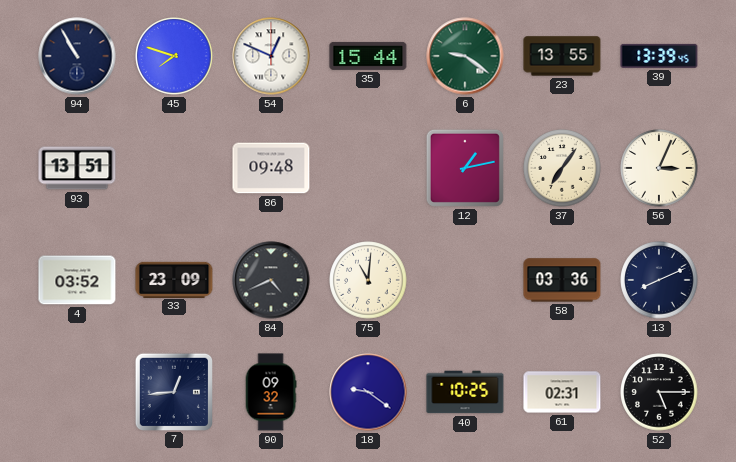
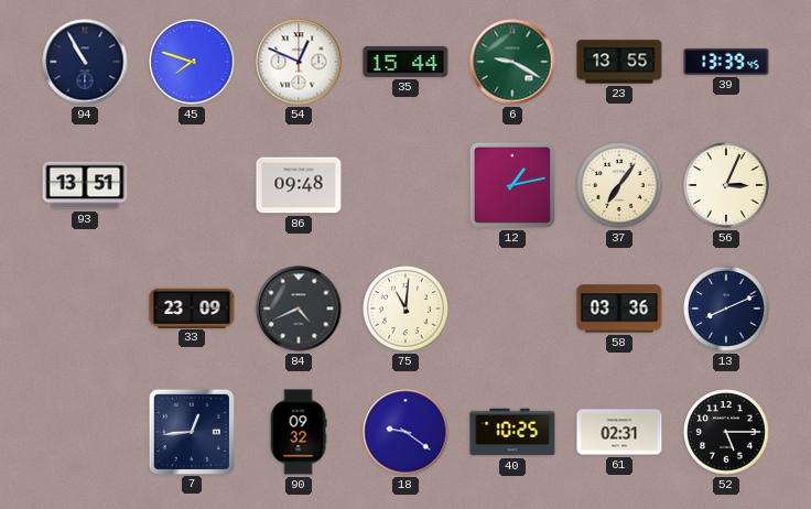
6: 9:21 -> 9:20
4: 03:52 -> none
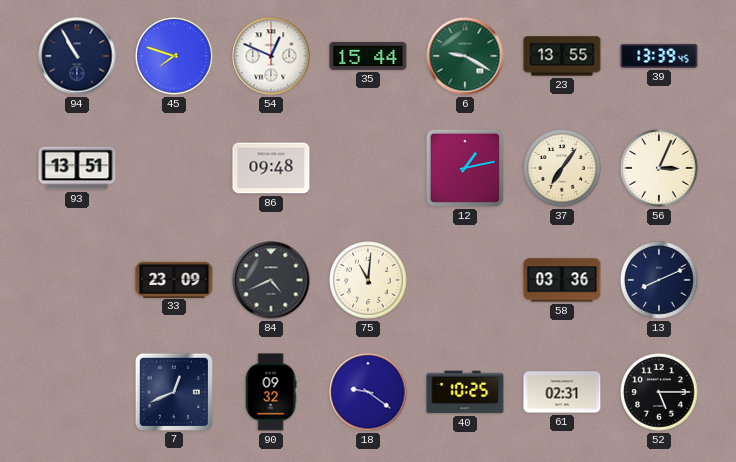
7: 12:44 -> 12:41
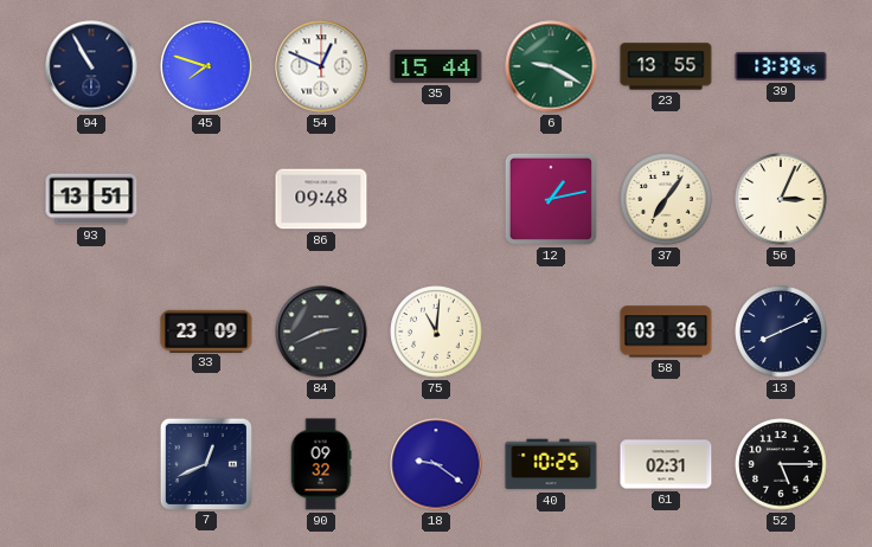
84: 4:41 -> 2:41
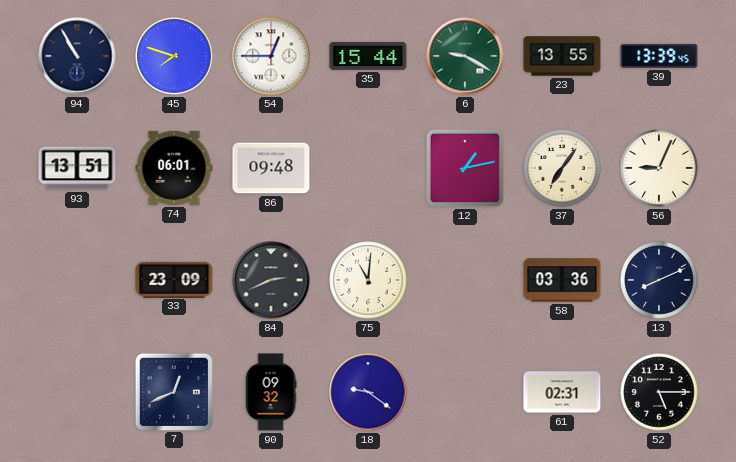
54: 12:49 -> 12:45
74: none -> 06:01
56: 3:04 -> 9:04
40: 10:25 -> none
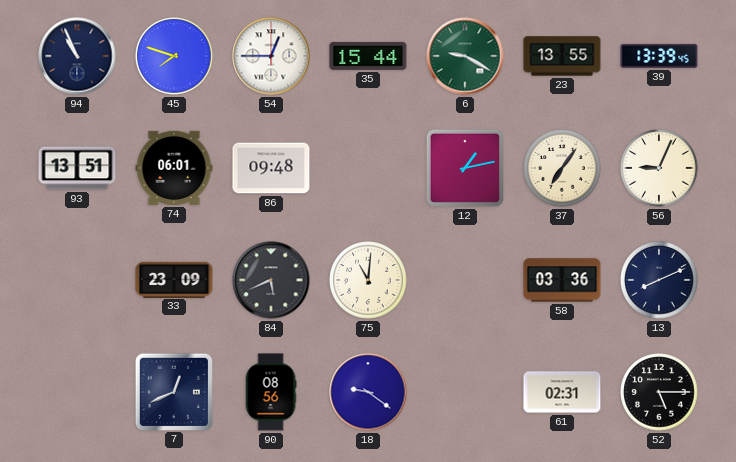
94: 10:55 -> 10:56
84: 2:41 -> 5:41
90: 09:32 -> 08:56
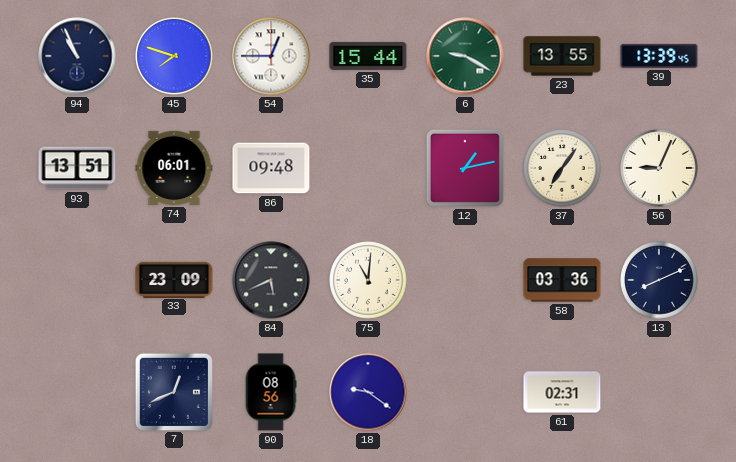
52: 5:15 -> none
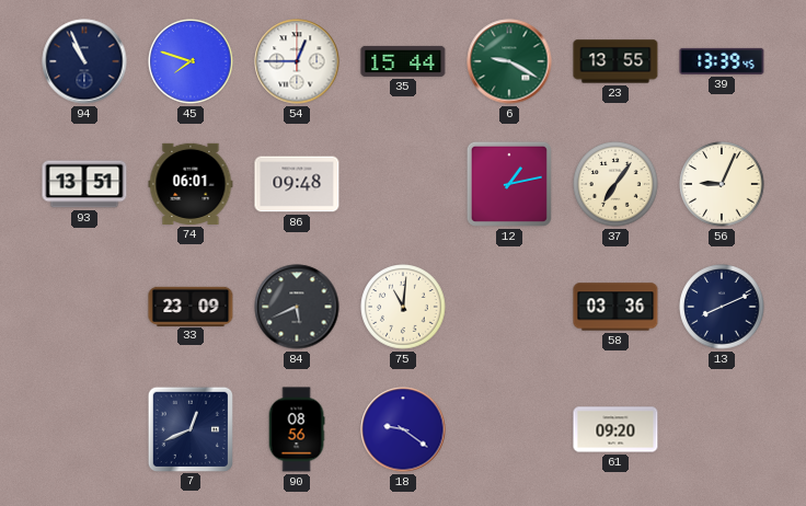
61: 02:31 -> 09:20
